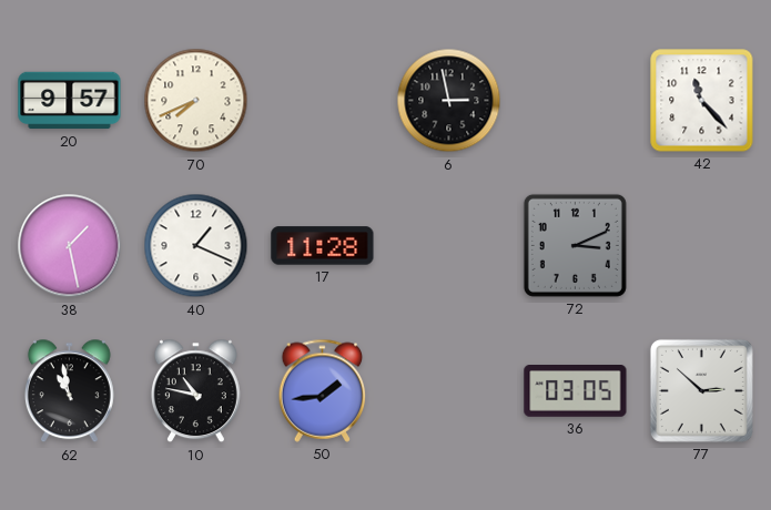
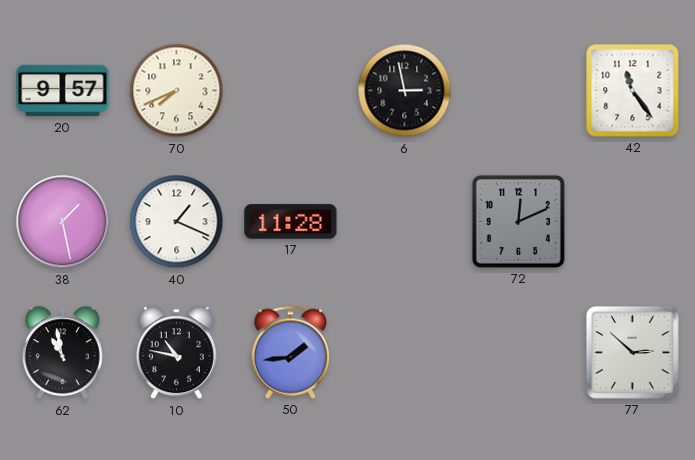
42: 11:23 -> 11:24
72: 3:11 -> 12:11
36: 03:05 -> none
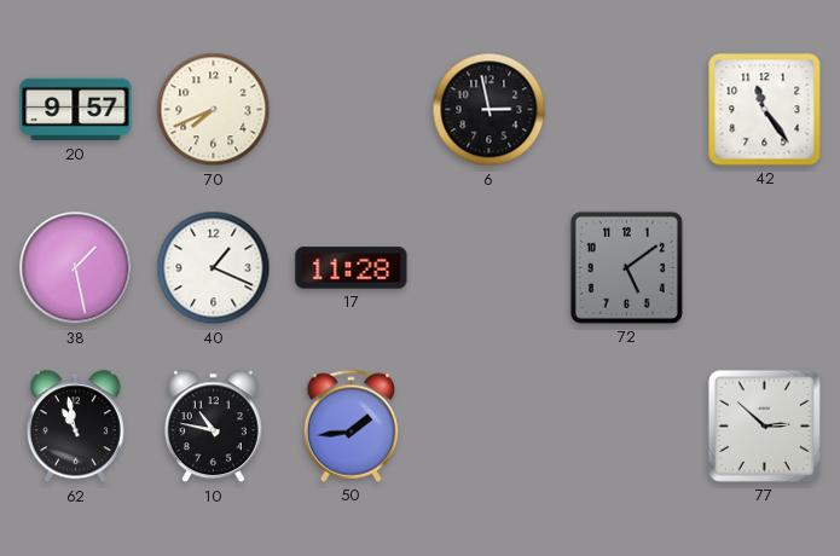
72: 12:11 -> 5:09
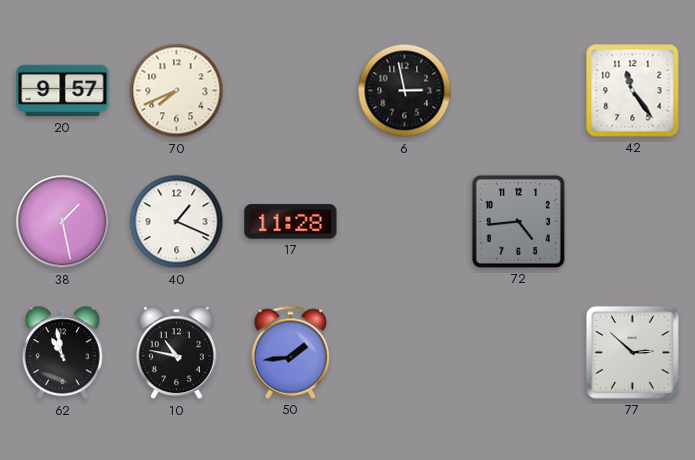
72: 5:09 -> 4:44
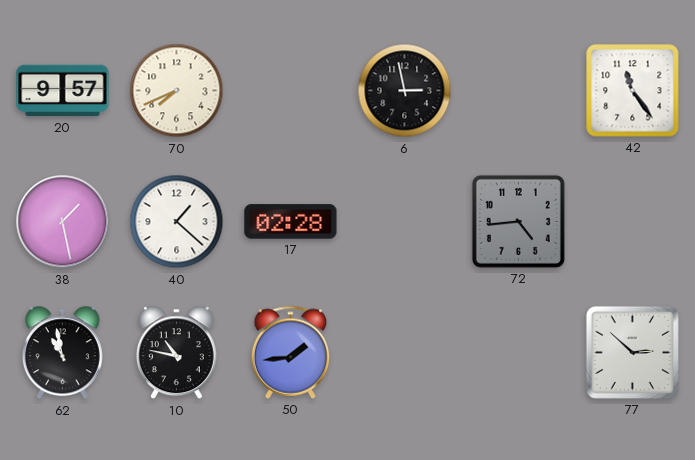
40: 1:19 -> 1:22
17: 11:28 -> 02:28
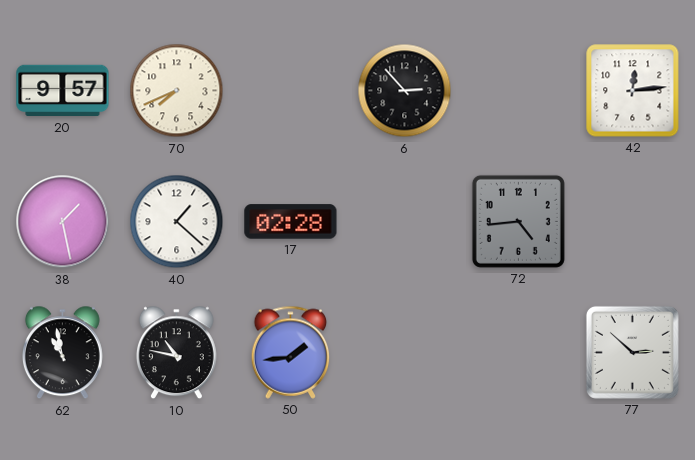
6: 2:58 -> 2:53
42: 11:24 -> 12:14
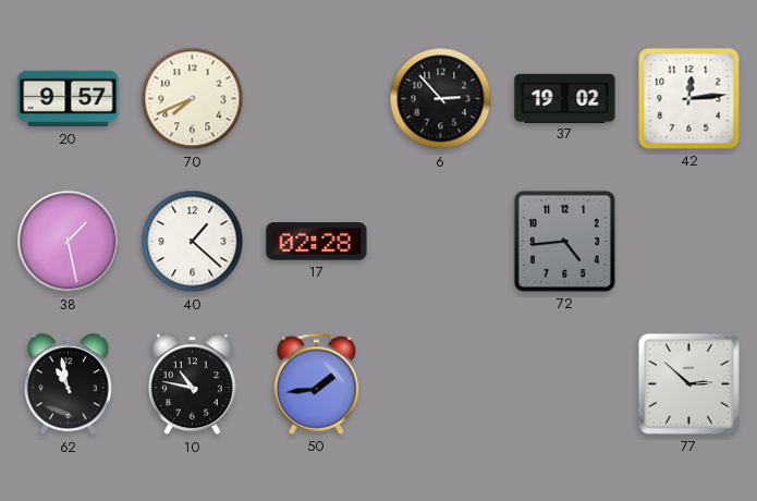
37: none -> 19:02
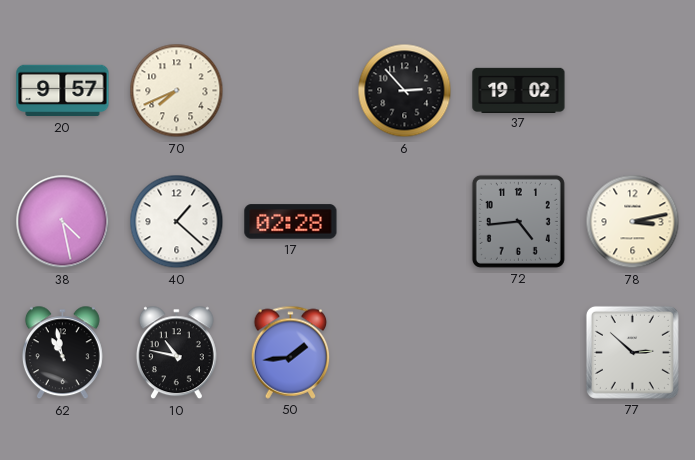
42: 12:14 -> none
38: 1:28 -> 4:28
78: none -> 3:13
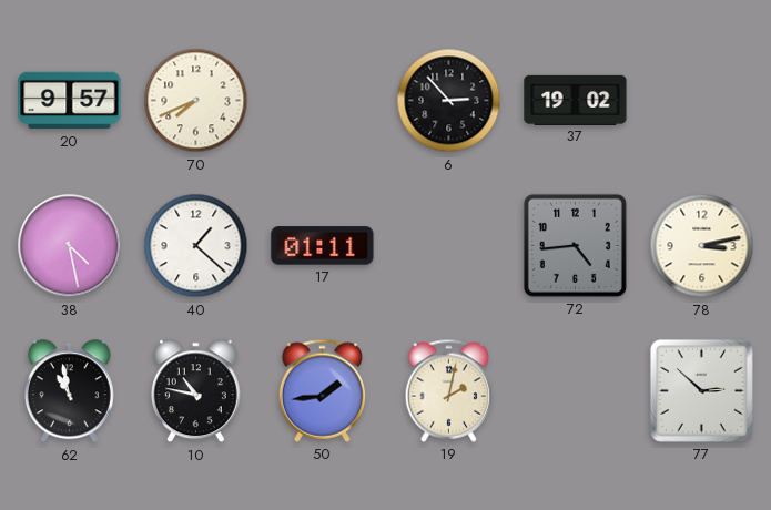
17: 02:28 -> 01:11
19: none -> 2:02
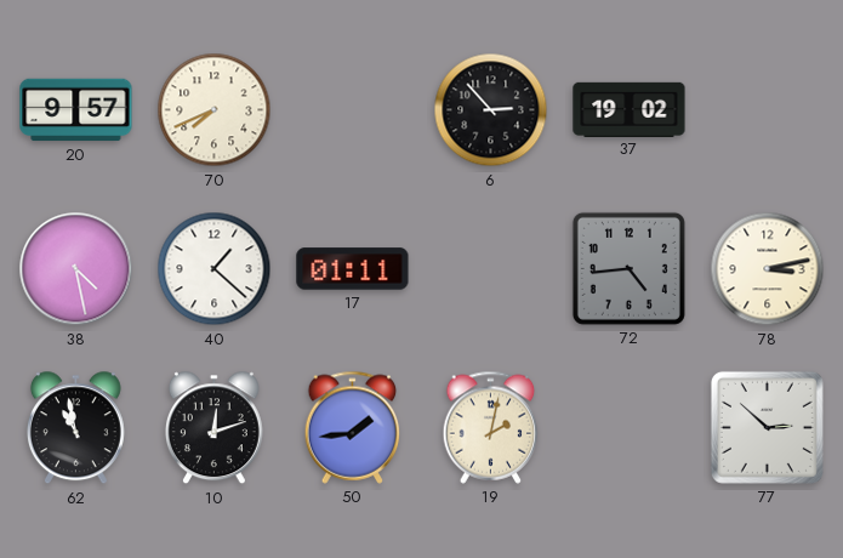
10: 10:47 -> 12:12
